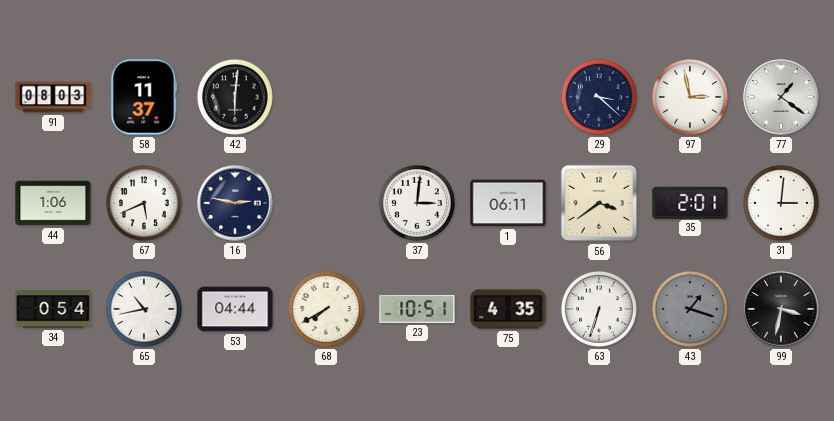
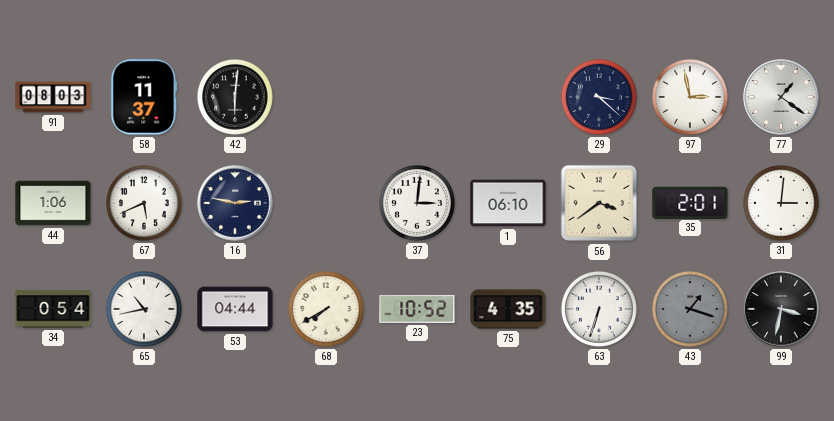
1: 06:11 -> 06:10
23: 10:51 -> 10:52
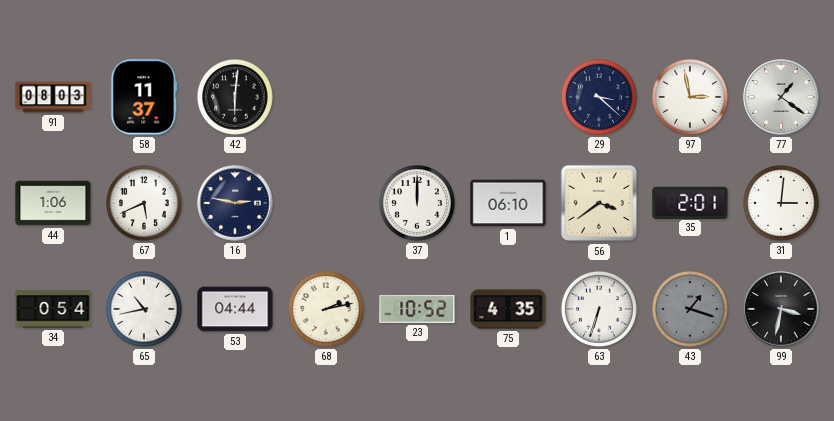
37: 3:01 -> 12:00
68: 7:40 -> 2:13
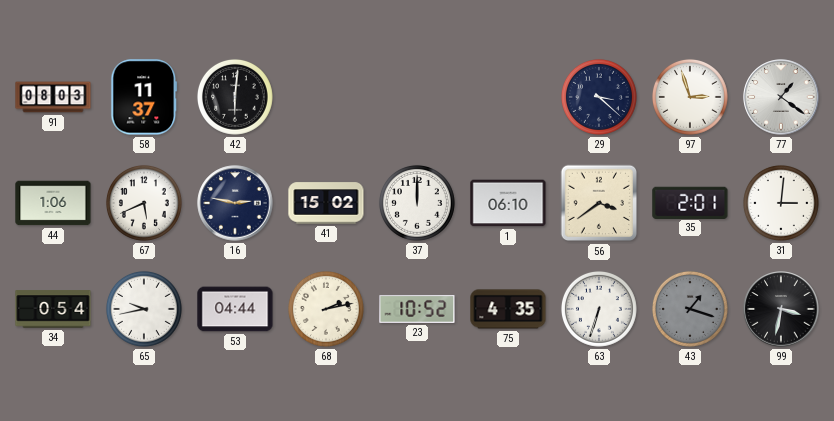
97: 2:58 -> 2:57
41: none -> 15:02
65: 10:43 -> 9:43
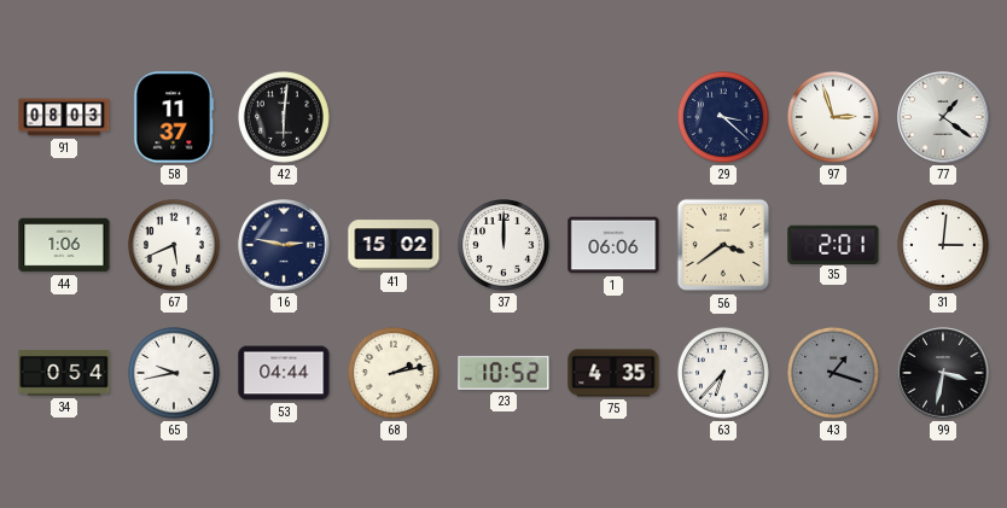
1: 06:10 -> 06:06
63: 6:33 -> 6:37
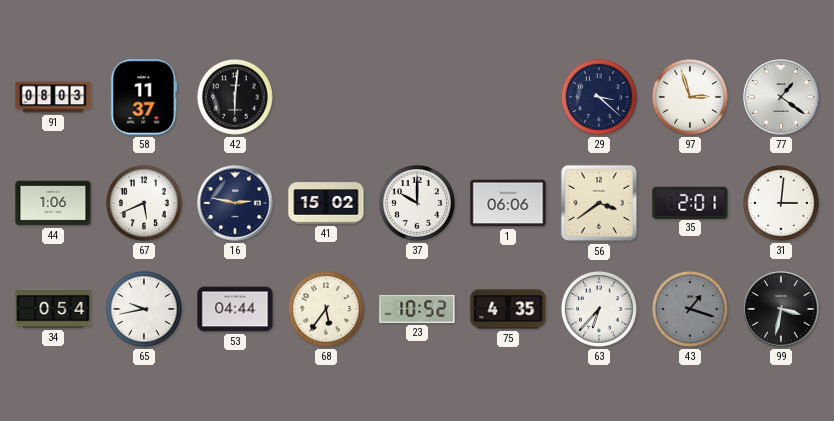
37: 12:00 -> 10:00
68: 2:13 -> 5:36
